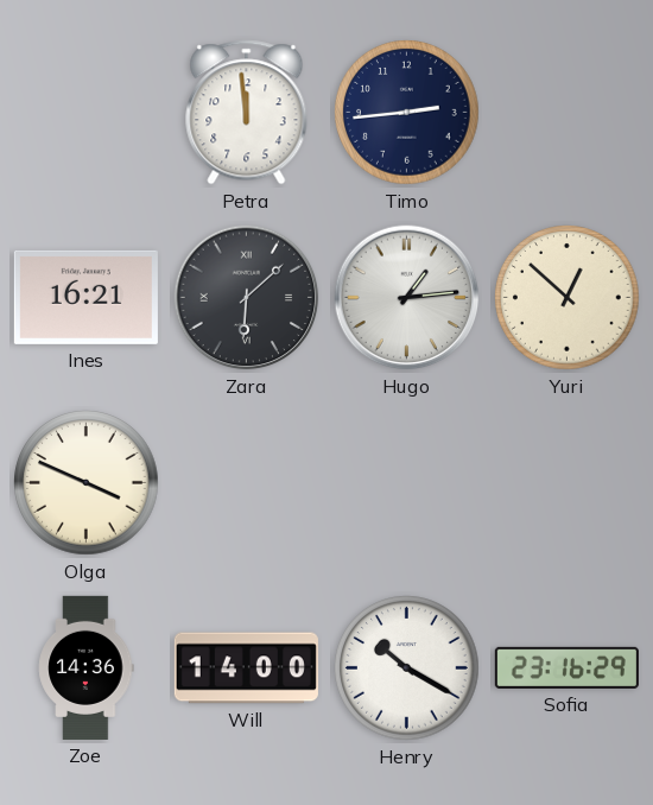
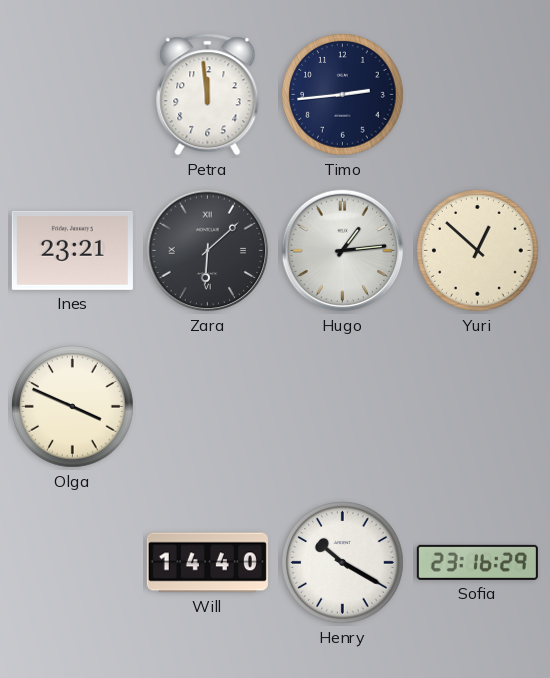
Ines: 16:21 -> 23:21
Zoe: 14:36 -> none
Will: 14:00 -> 14:40
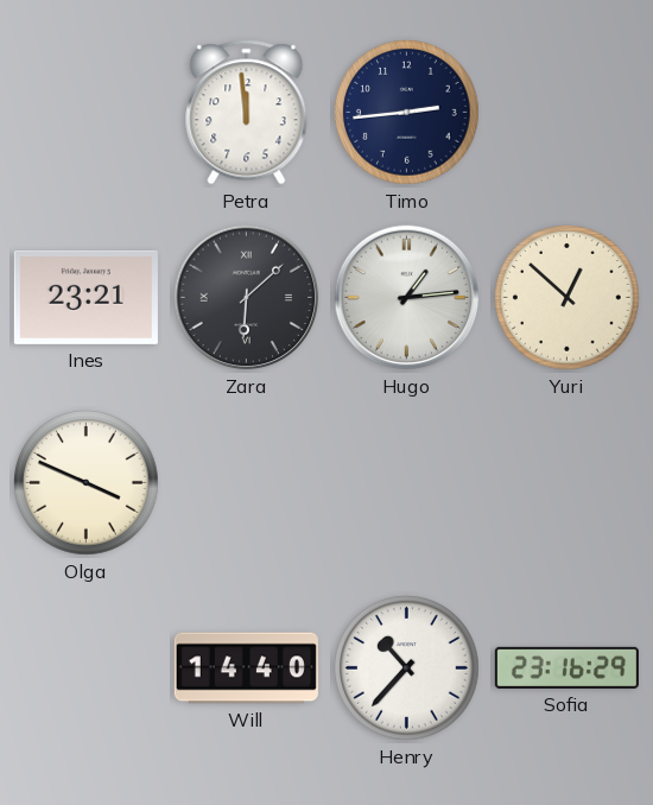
Henry: 10:20 -> 10:37
